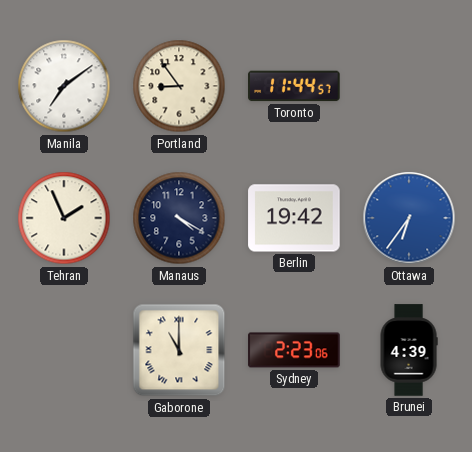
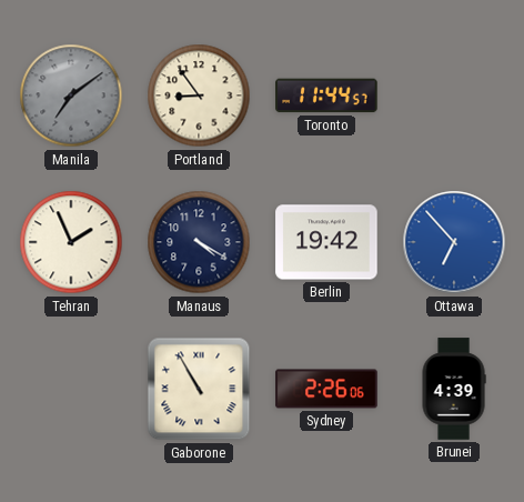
Manila dial: white -> grey
Ottawa: 6:36 -> 6:53
Gaborone: 11:00 -> 10:55
Sydney: 2:23 -> 2:26
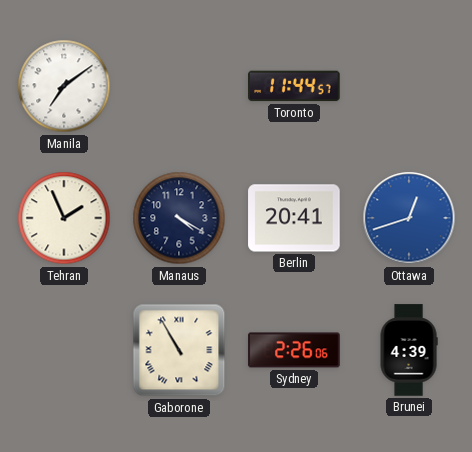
Manila dial: grey -> white
Portland: 8:54 -> none
Berlin: 19:42 -> 20:41
Ottawa: 6:53 -> 12:42
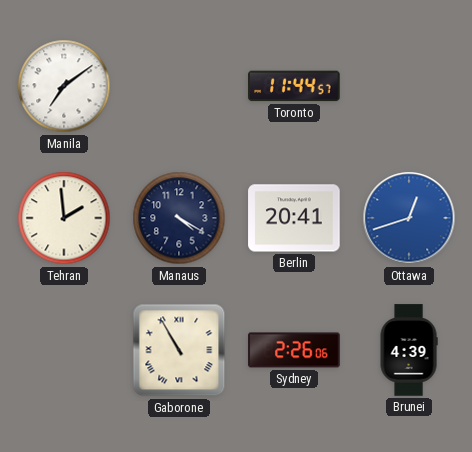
Tehran: 1:56 -> 1:59
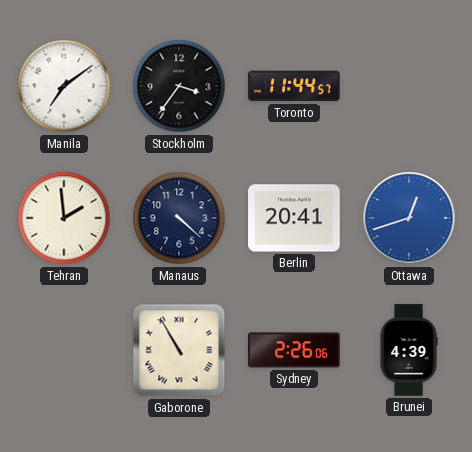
Stockholm: none -> 3:36
Manaus: 4:20 -> 4:22
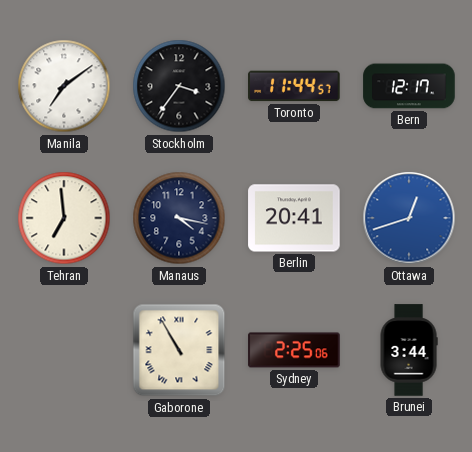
Bern: none -> 12:17
Tehran: 1:59 -> 6:59
Manaus: 4:22 -> 4:17
Sydney: 2:26 -> 2:25
Brunei: 4:39 -> 3:44
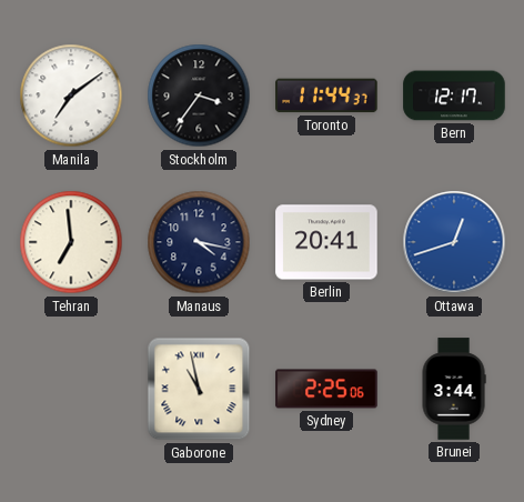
Toronto: 11:44:57 -> 11:44:37
Gaborone: 10:55 -> 10:58
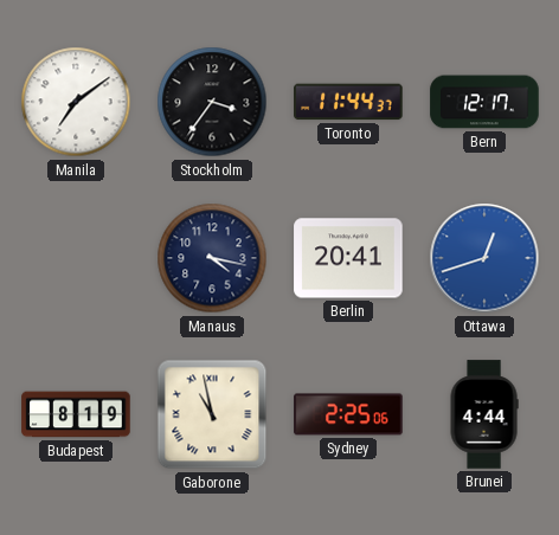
Tehran: 6:59 -> none
Budapest: none -> 8:19
Brunei: 3:44 -> 4:44
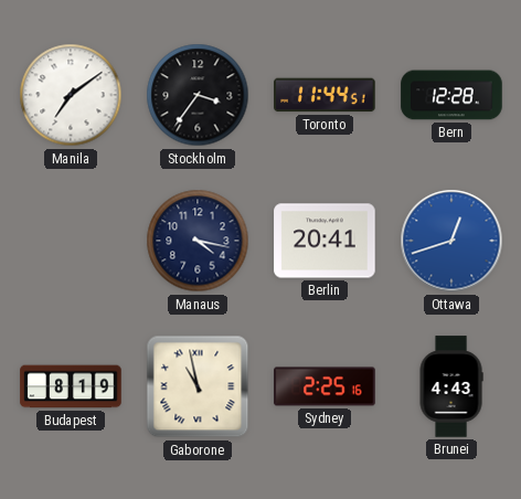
Toronto: 11:44:37 -> 11:44:51
Bern: 12:17 -> 12:28
Sydney: 2:25:06 -> 2:25:16
Brunei: 4:44 -> 4:43
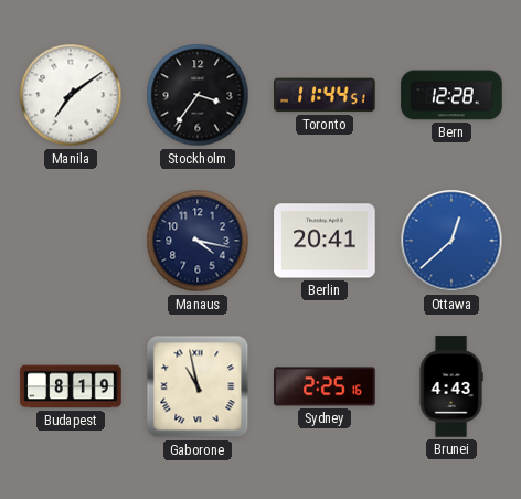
Ottawa: 12:42 -> 12:38
